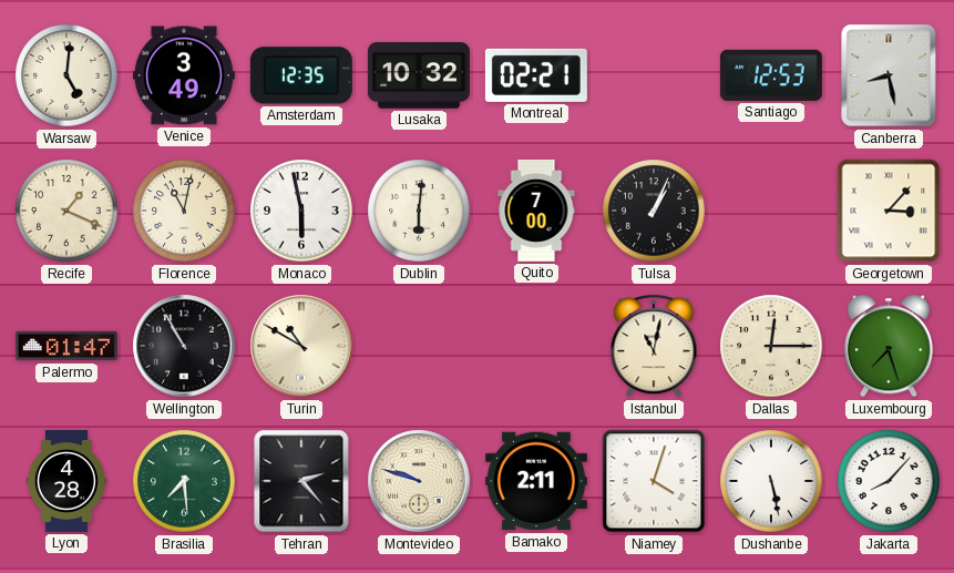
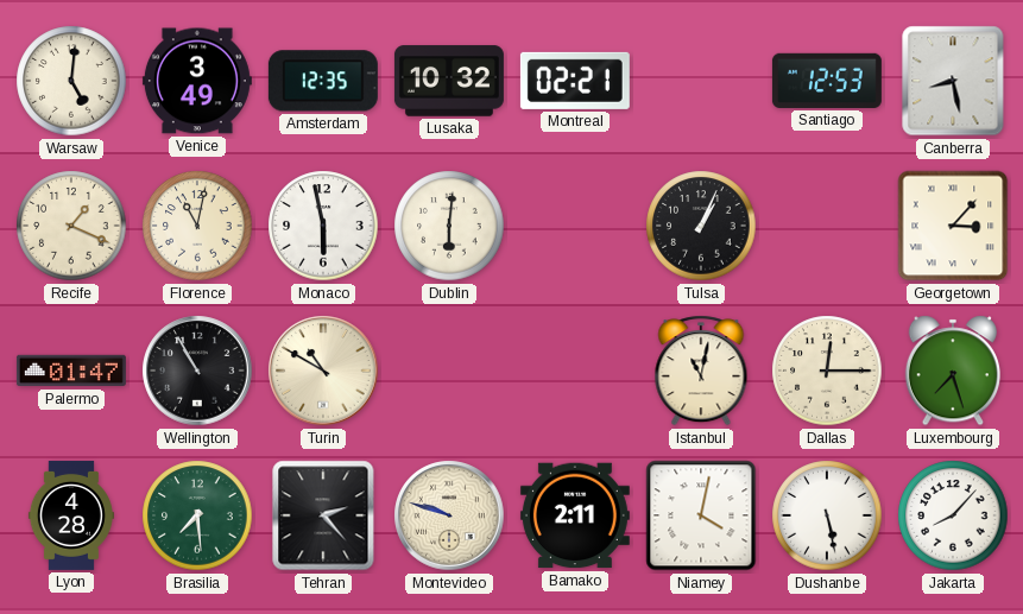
Quito: 7:00 -> none
Niamey: 4:03 -> 4:02
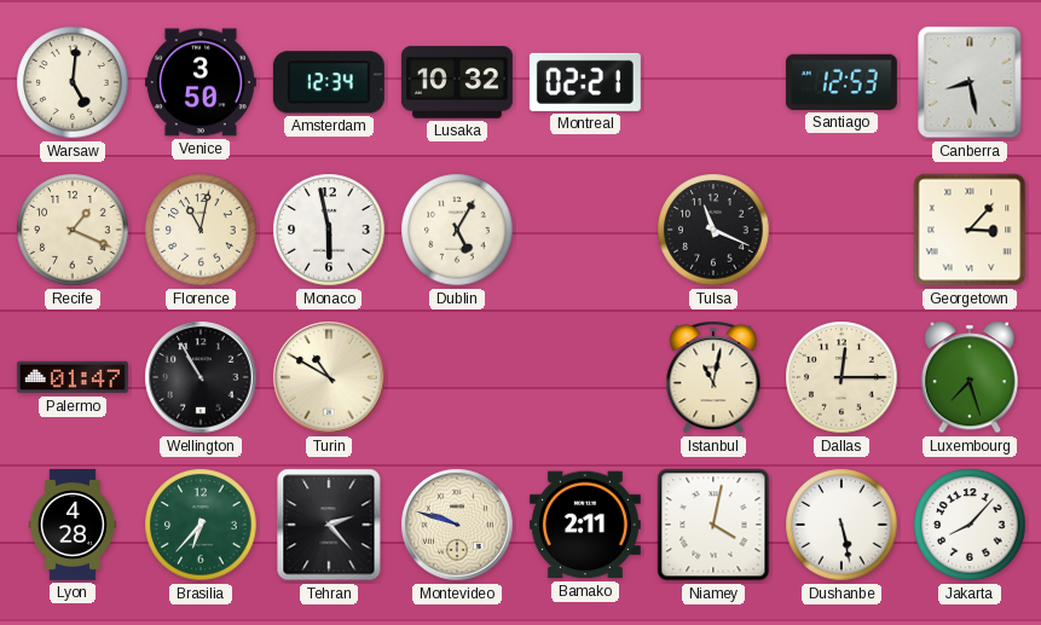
Venice: 3:49 -> 3:50
Amsterdam: 12:35 -> 12:34
Dublin: 6:01 -> 5:05
Tulsa: 1:04 -> 11:19
Brasilia: 7:29 -> 6:37
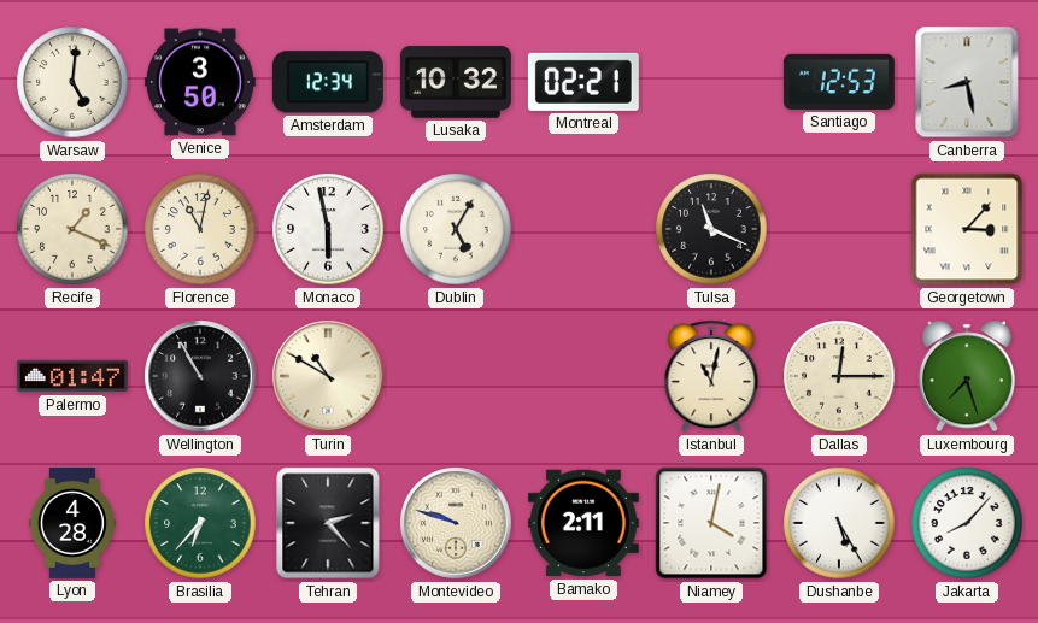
Dushanbe: 5:28 -> 5:25
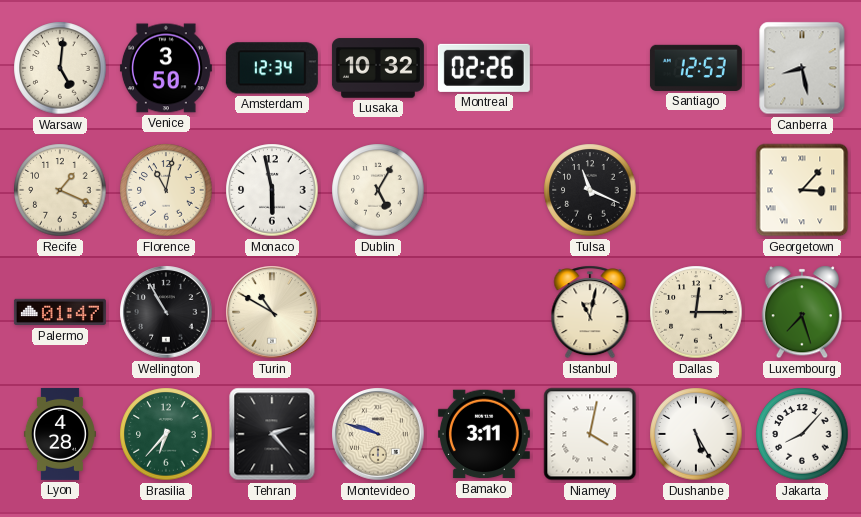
Montreal: 02:21 -> 02:26
Bamako: 2:11 -> 3:11
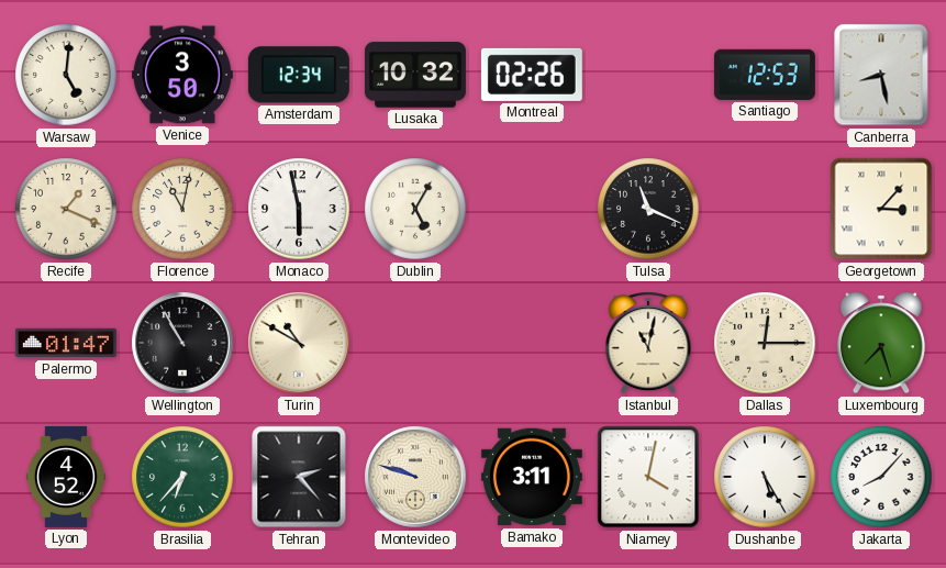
Lyon: 4:28 -> 4:52
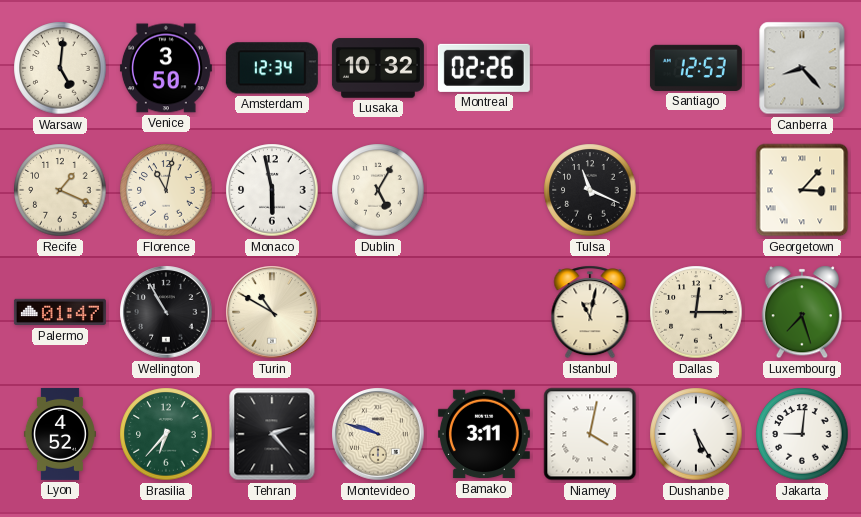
Canberra: 8:28 -> 8:23
Jakarta: 8:07 -> 9:01
